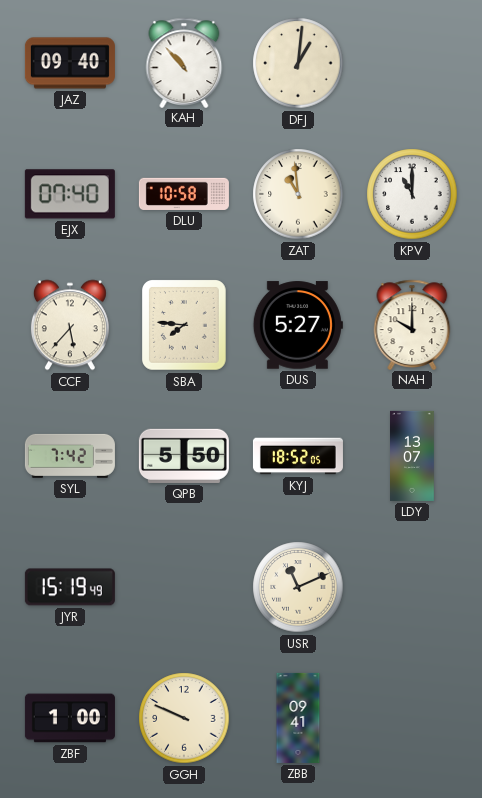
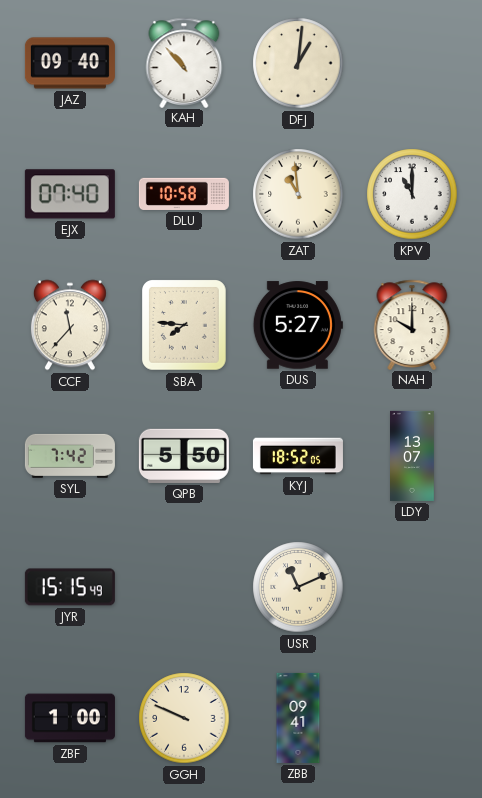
CCF: 5:37 -> 11:37
JYR: 15:19 -> 15:15
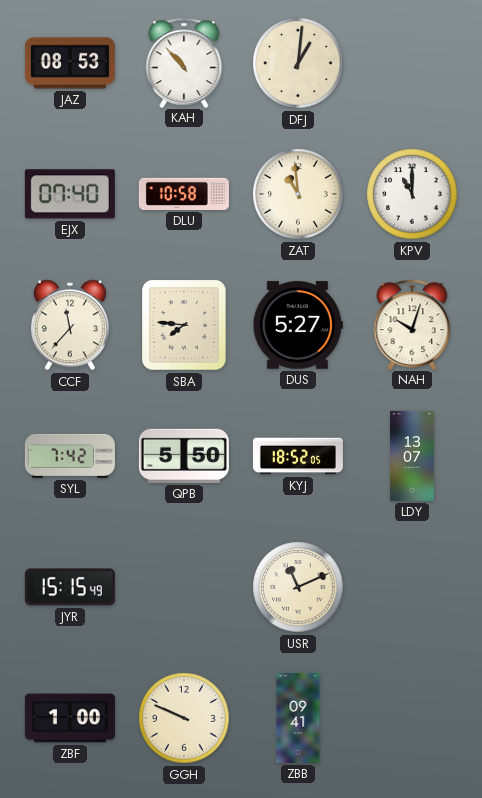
JAZ: 09:40 -> 08:53
NAH: 10:00 -> 10:03
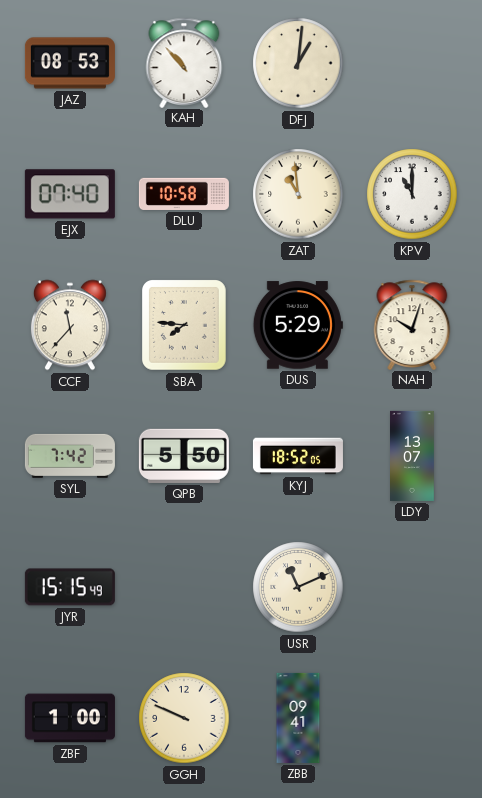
DUS: 5:27 -> 5:29
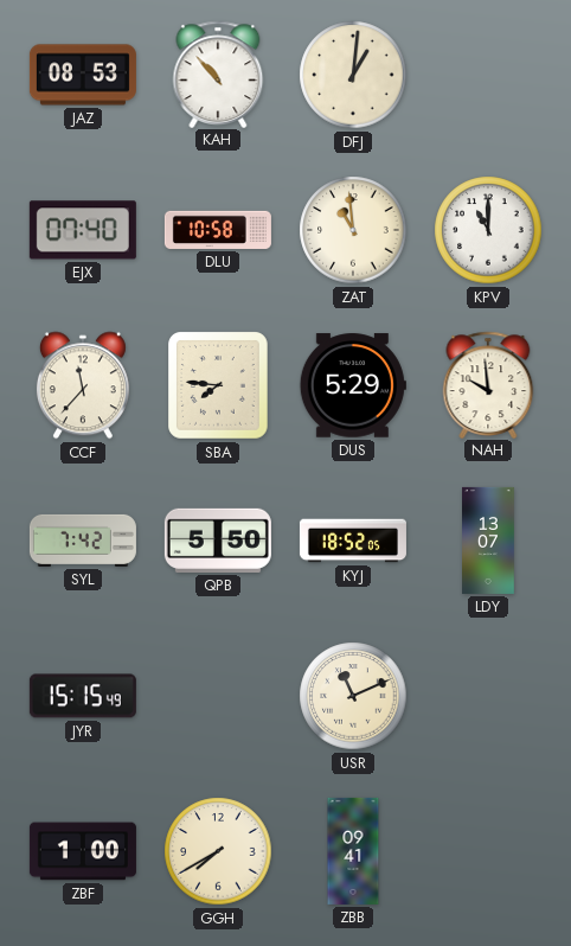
NAH: 10:03 -> 9:59
GGH: 9:49 -> 7:40
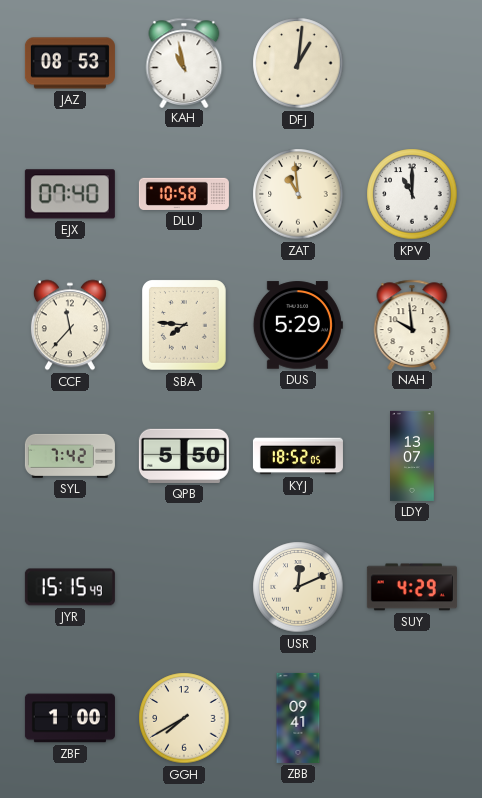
KAH: 10:53 -> 10:58
USR: 11:11 -> 12:11
SUY: none -> 4:29
